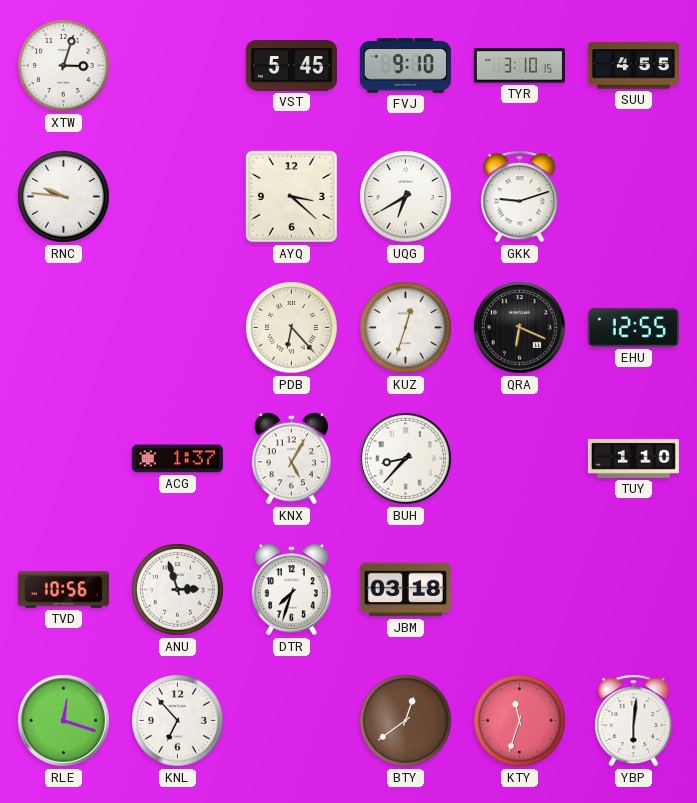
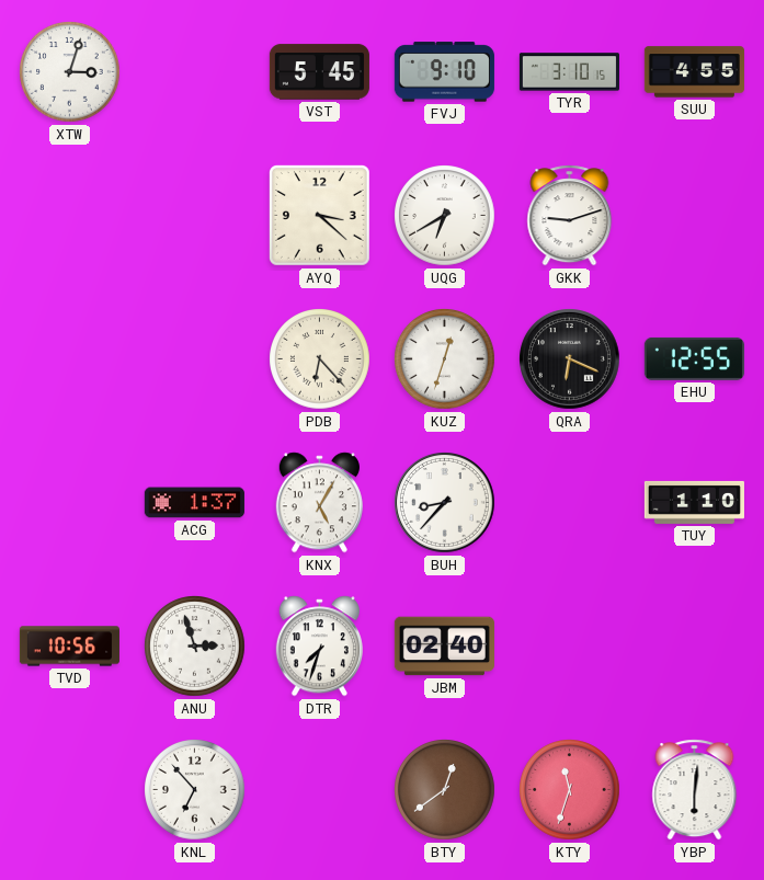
RNC: 9:46 -> none
JBM: 03:18 -> 02:40
RLE: 12:18 -> none
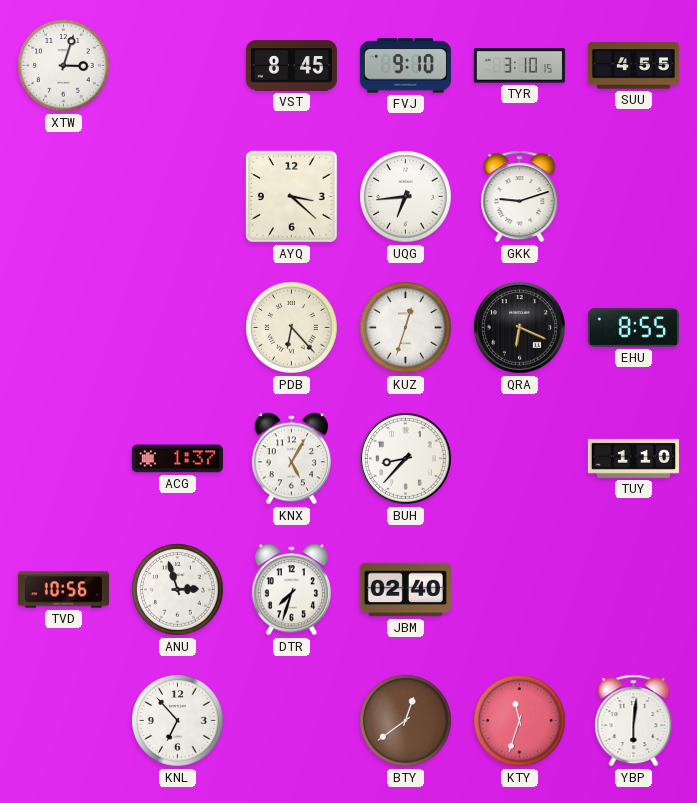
VST: 5:45 -> 8:45
UQG: 6:40 -> 6:44
EHU: 12:55 -> 8:55
